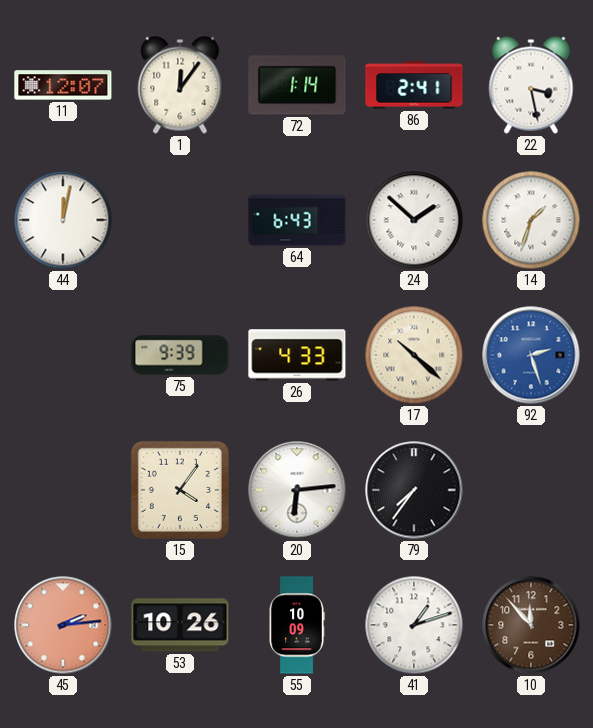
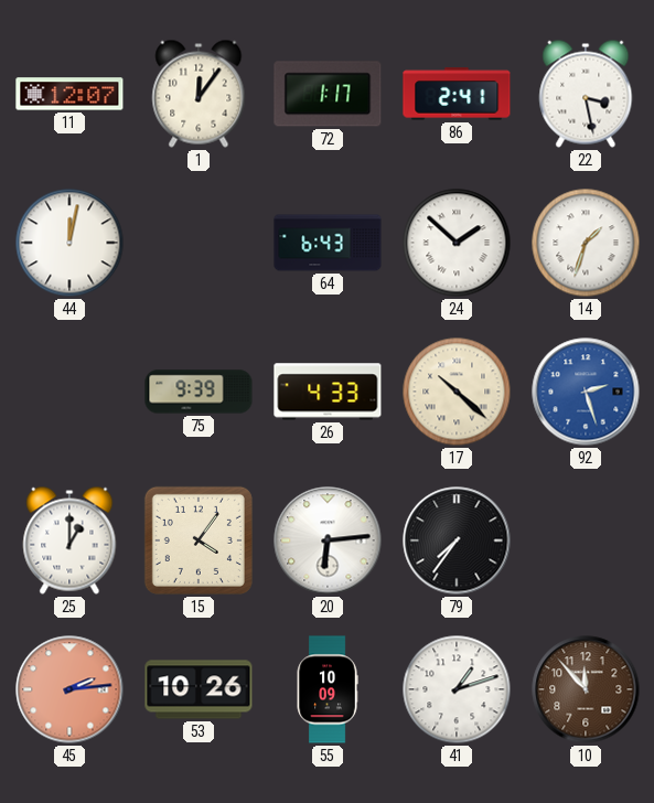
72: 1:14 -> 1:17
25: none -> 1:00
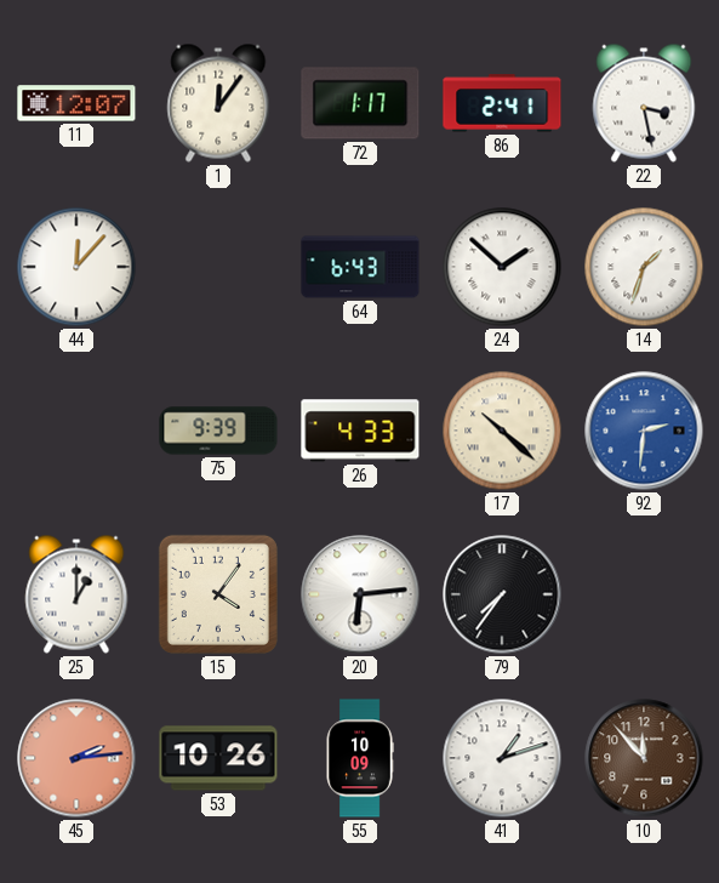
44: 12:02 -> 12:07
92: 2:27 -> 2:31
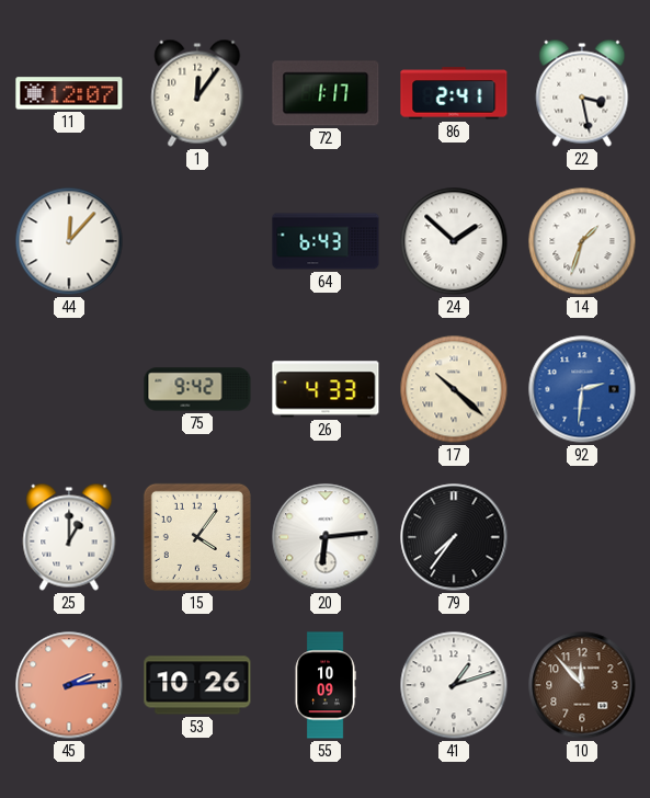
75: 9:39 -> 9:42
